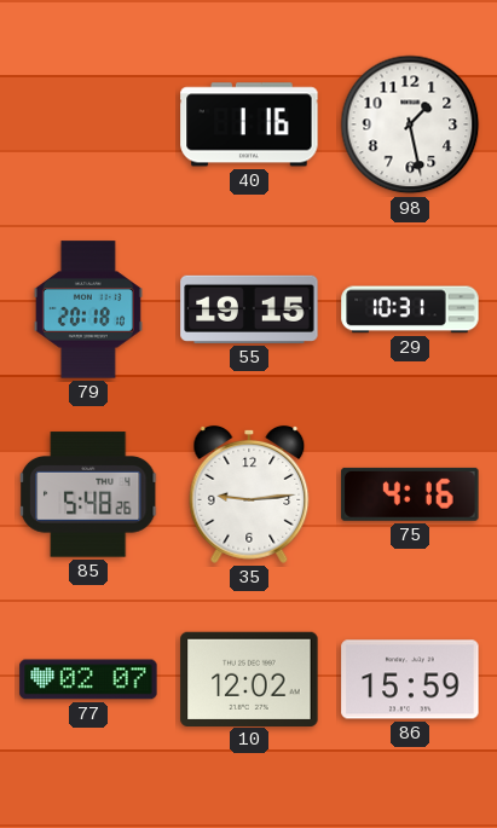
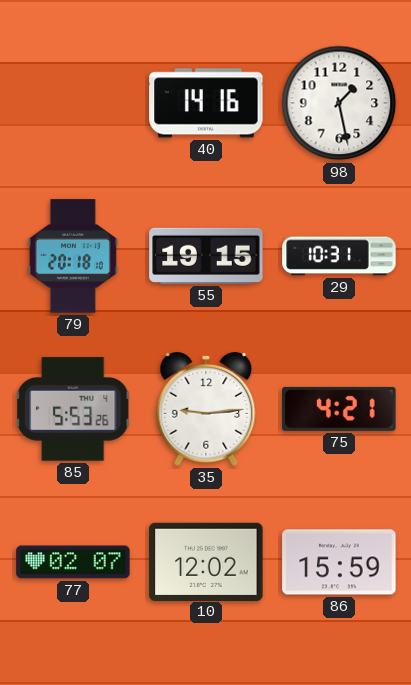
40: 1:16 -> 14:16
85: 5:48 -> 5:53
75: 4:16 -> 4:21
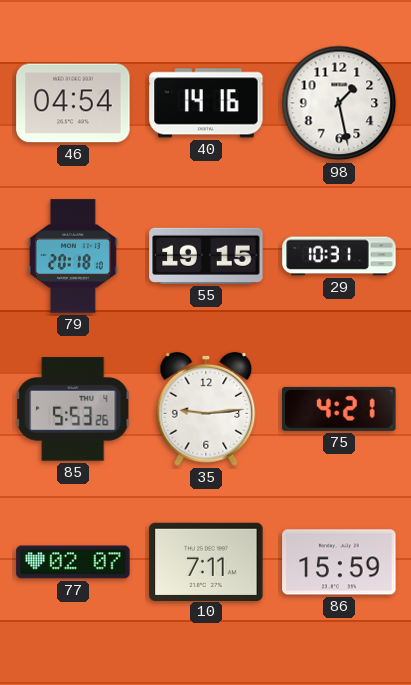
46: none -> 04:54
10: 12:02 -> 7:11
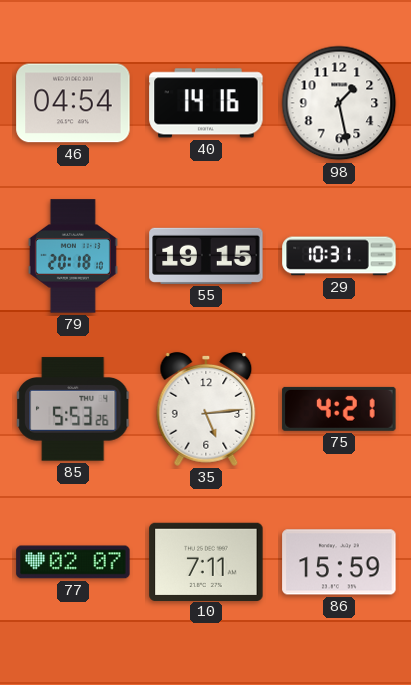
35: 9:14 -> 5:14
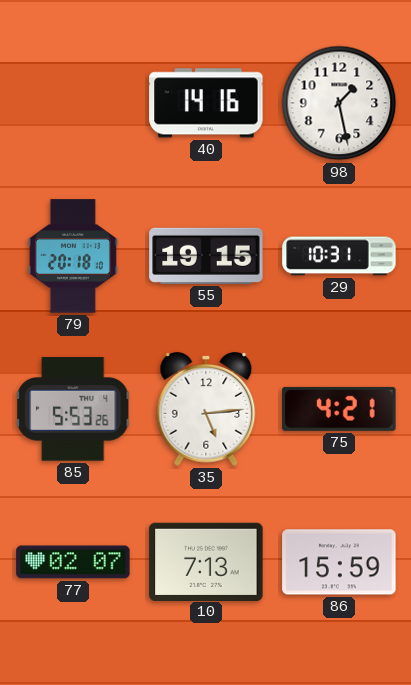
46: 04:54 -> none
10: 7:11 -> 7:13
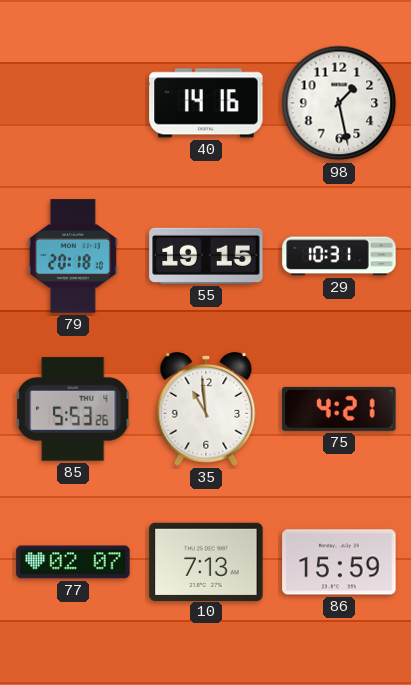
35: 5:14 -> 10:59
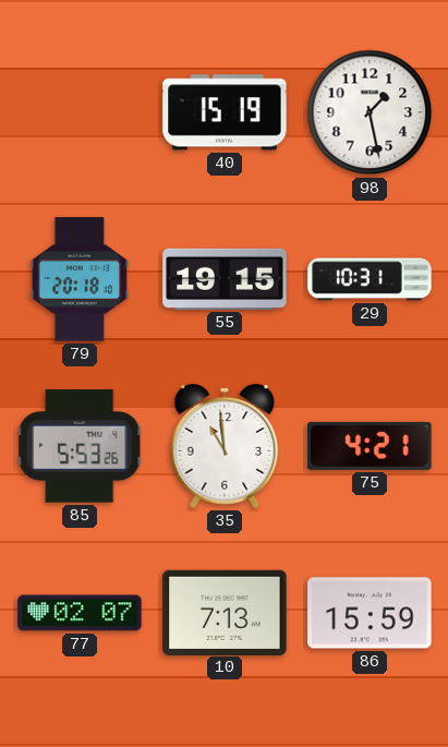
40: 14:16 -> 15:19
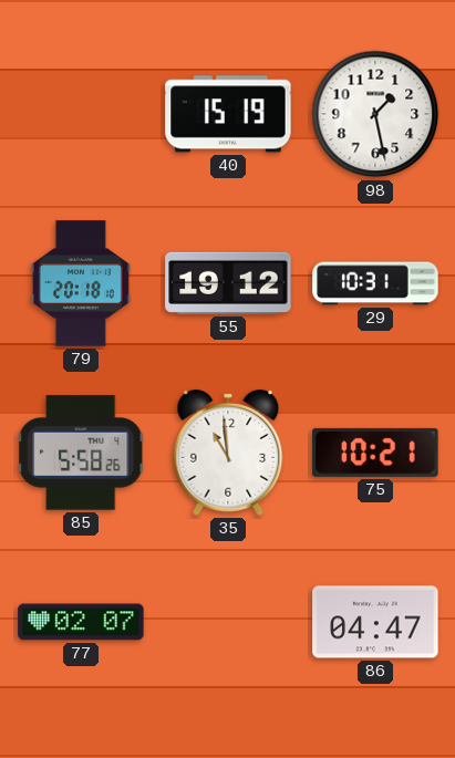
55: 19:15 -> 19:12
85: 5:53 -> 5:58
75: 4:21 -> 10:21
10: 7:13 -> none
86: 15:59 -> 04:47
